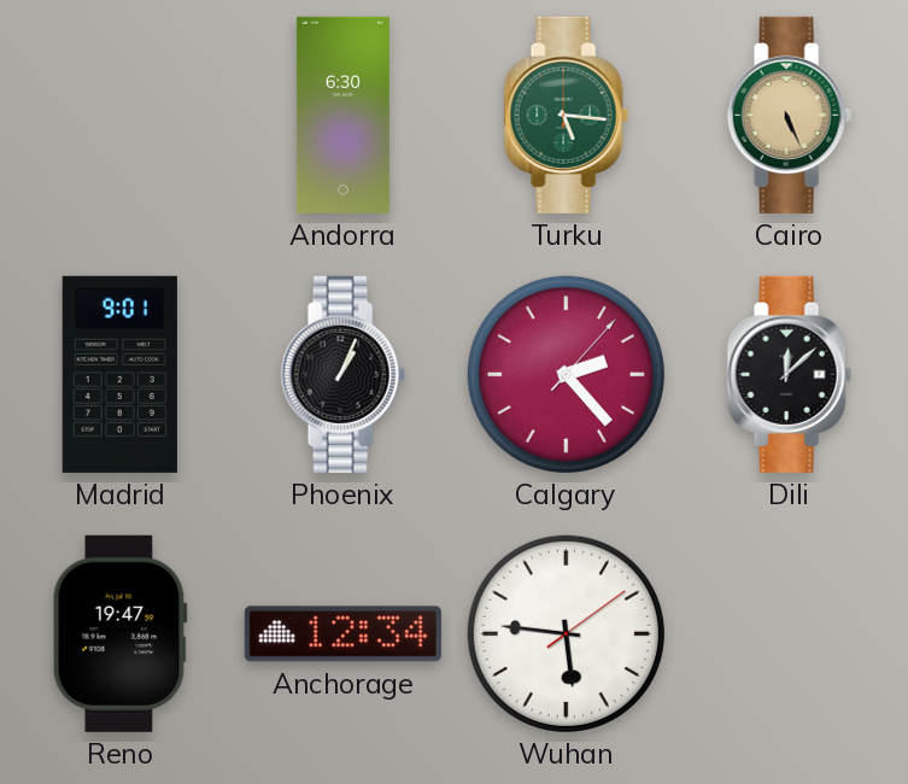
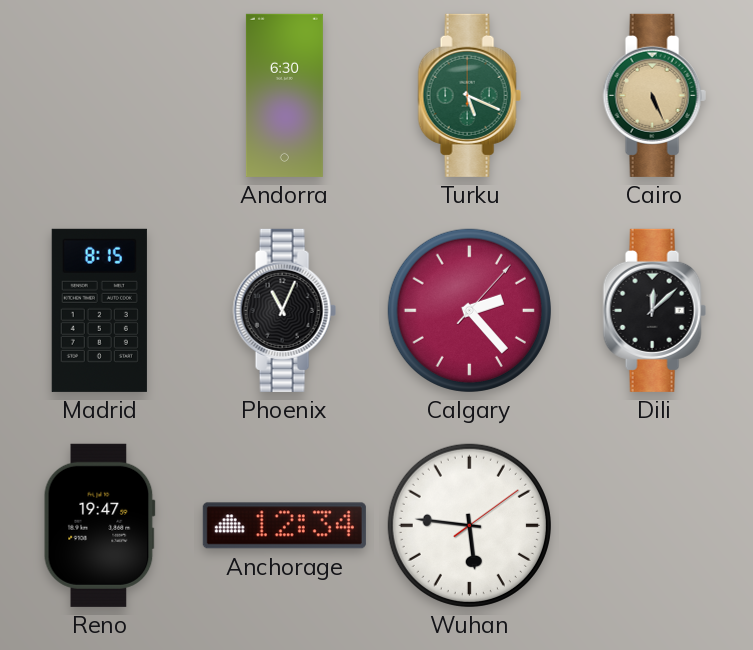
Turku: 5:16 -> 5:19
Madrid: 9:01 -> 8:15
Phoenix: 1:04 -> 11:04
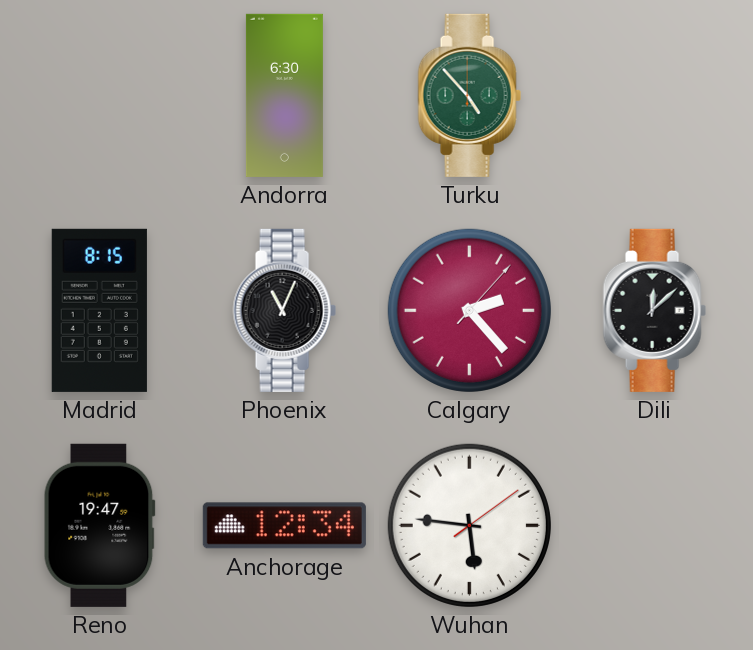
Turku: 5:19 -> 4:53
Cairo: 5:26 -> none
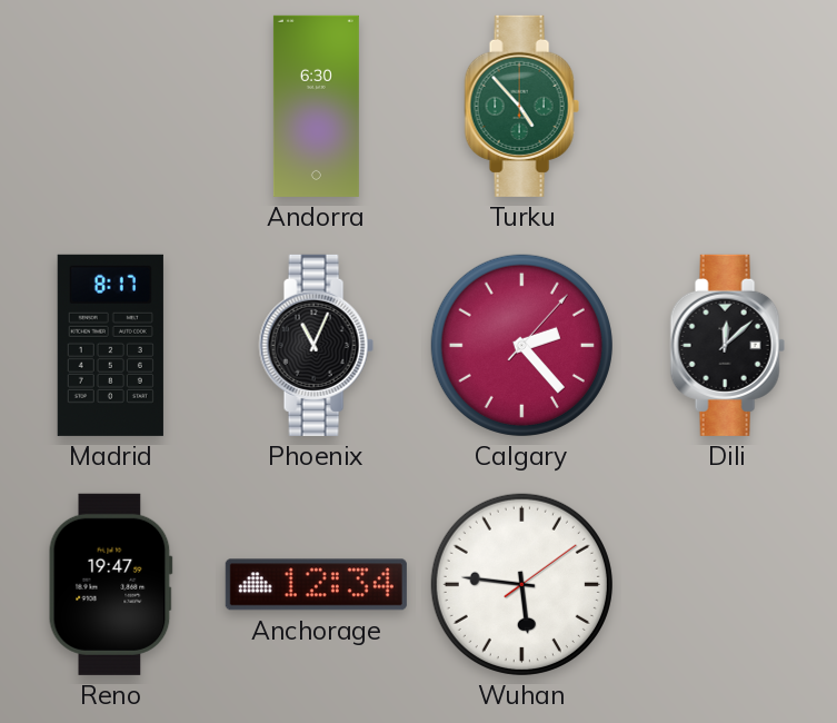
Madrid: 8:15 -> 8:17
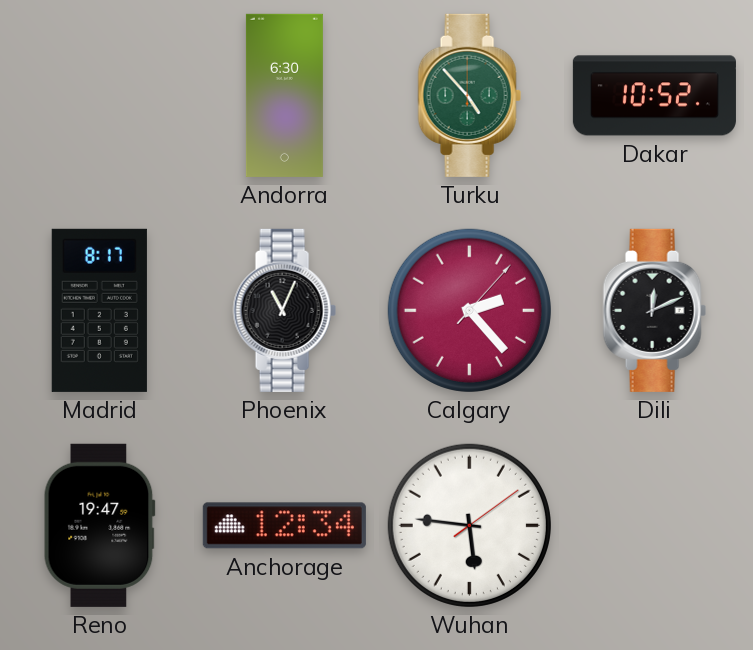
Dakar: none -> 10:52
Dili: 12:08 -> 12:11
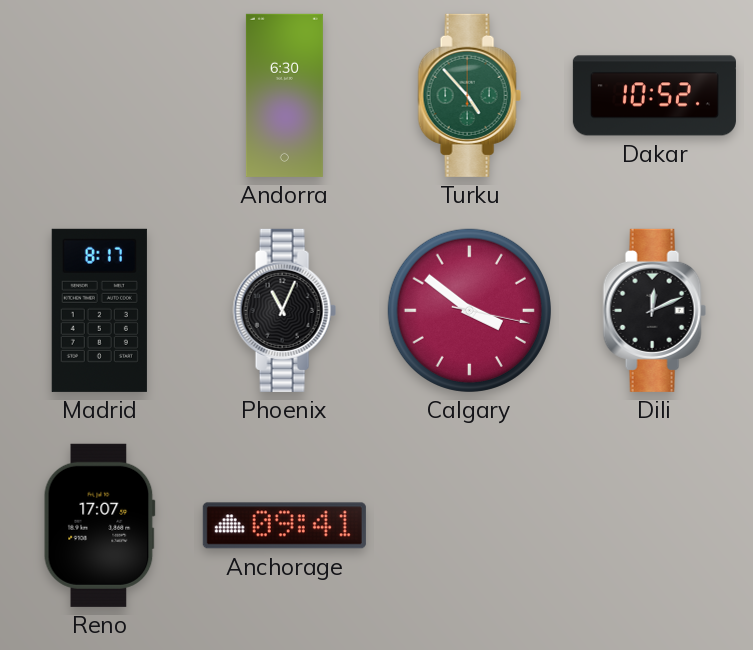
Calgary: 2:23 -> 3:51
Reno: 19:47 -> 17:07
Anchorage: 12:34 -> 09:41
Wuhan: 5:46 -> none
